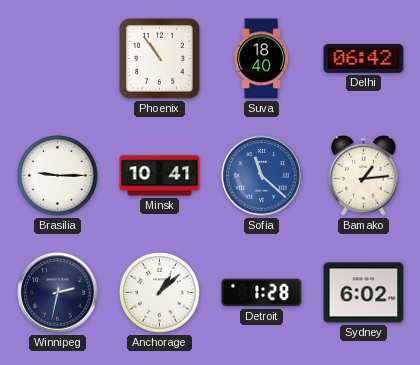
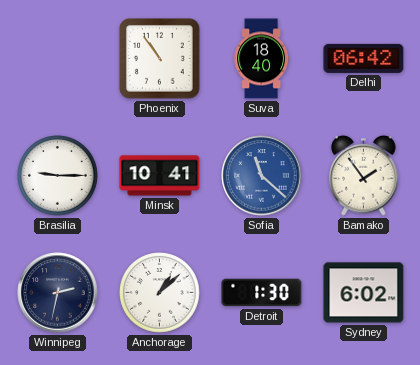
Bamako: 1:14 -> 1:54
Detroit: 1:28 -> 1:30
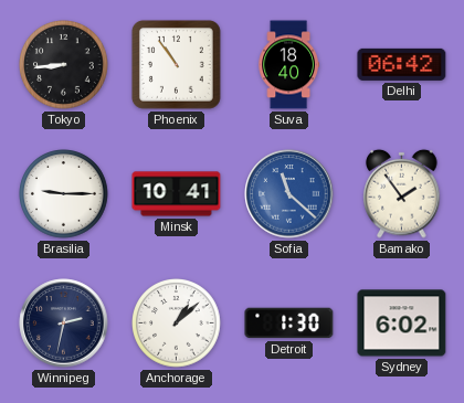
Tokyo: none -> 8:44
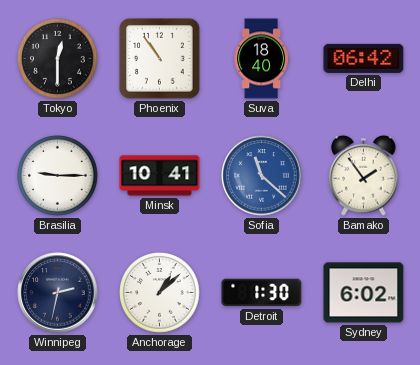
Tokyo: 8:44 -> 12:30
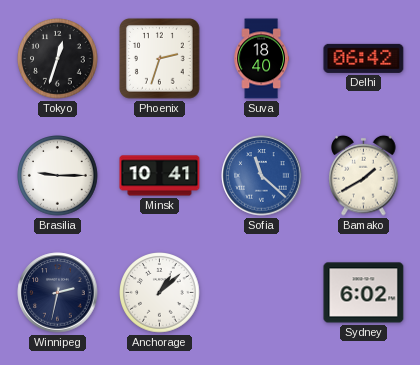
Tokyo: 12:30 -> 12:33
Phoenix: 10:54 -> 2:33
Bamako: 1:54 -> 1:40
Detroit: 1:30 -> none
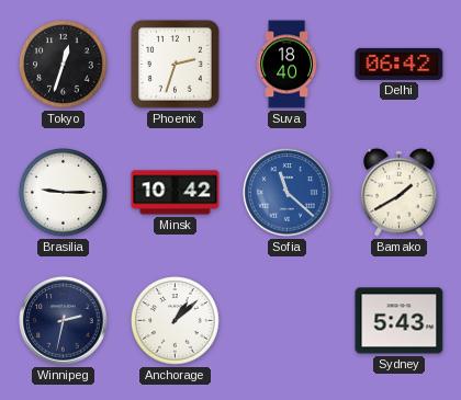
Minsk: 10:41 -> 10:42
Sydney: 6:02 -> 5:43
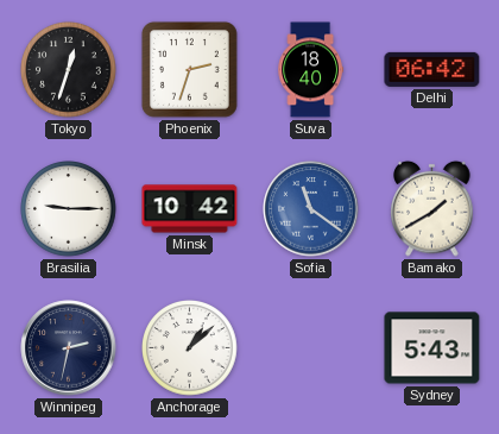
Sofia: 11:22 -> 11:21
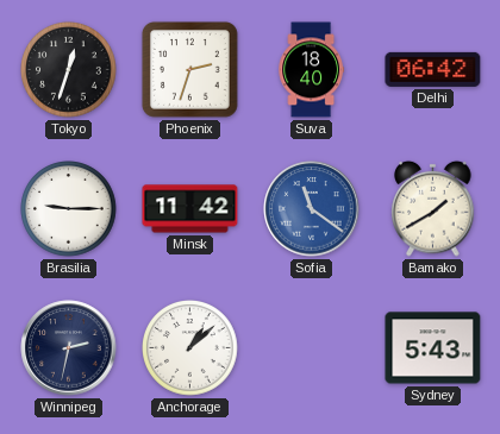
Minsk: 10:42 -> 11:42
